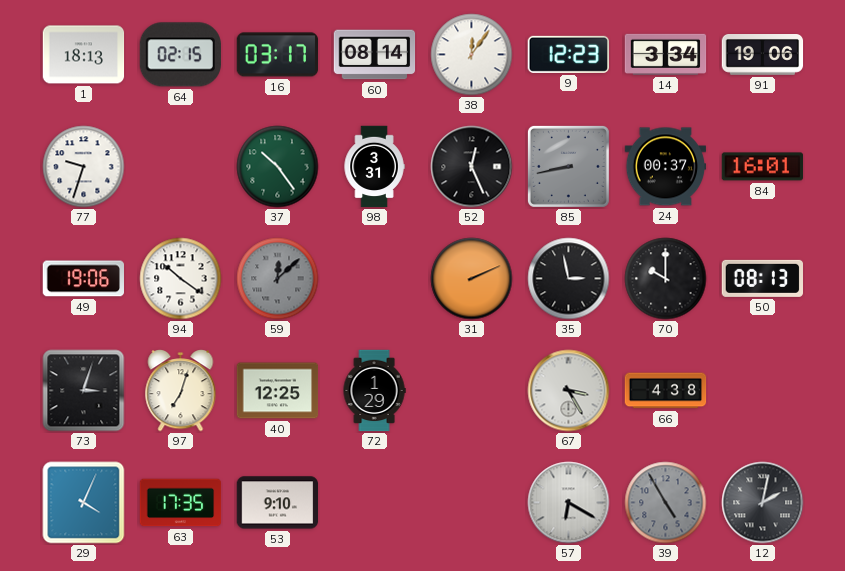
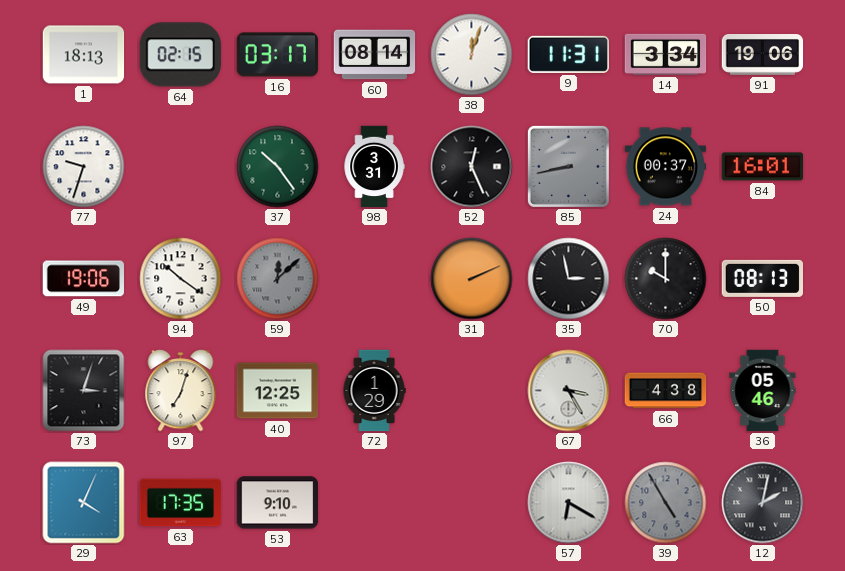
38: 12:06 -> 12:03
9: 12:23 -> 11:31
36: none -> 05:46
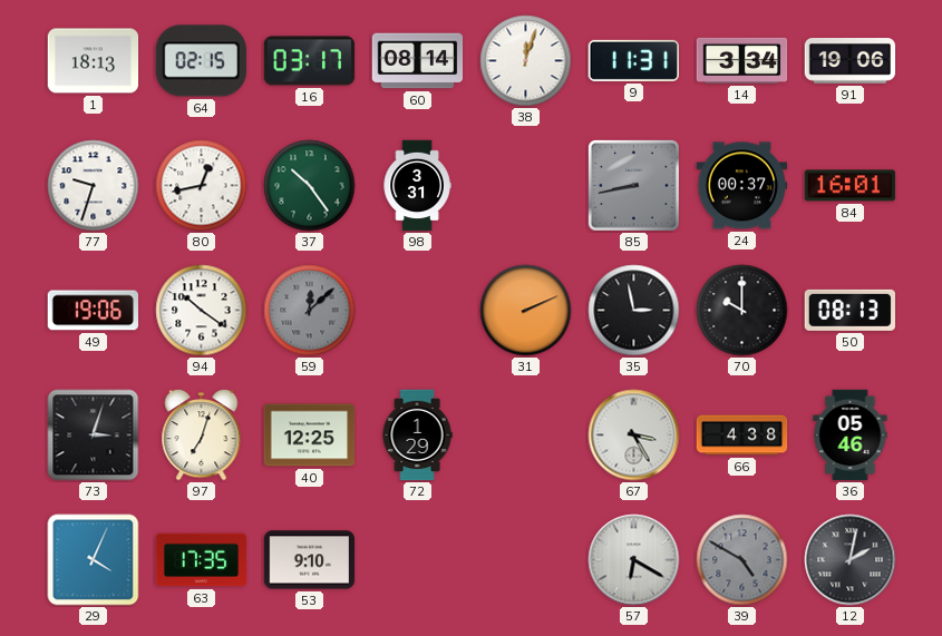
80: none -> 12:43
52: 12:26 -> none
39: 4:55 -> 4:50
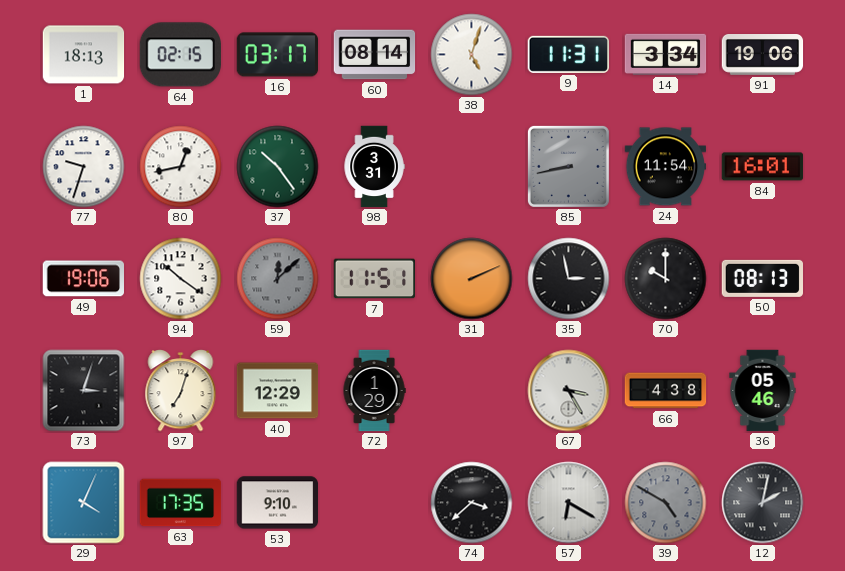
38: 12:03 -> 5:03
24: 00:37 -> 11:54
7: none -> 11:51
40: 12:25 -> 12:29
74: none -> 3:38
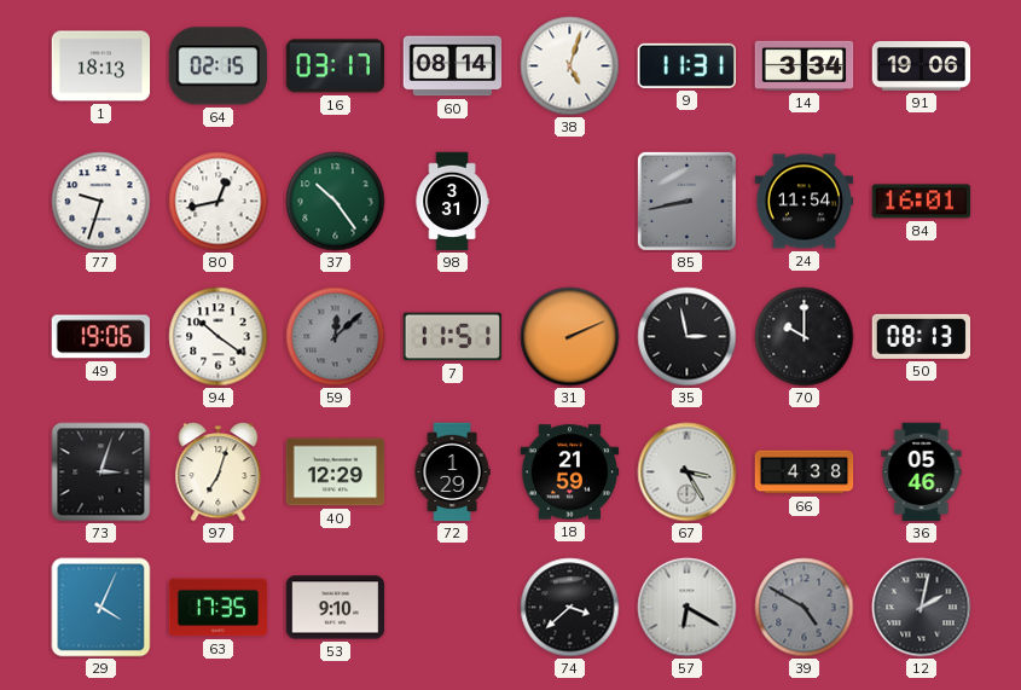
18: none -> 21:59
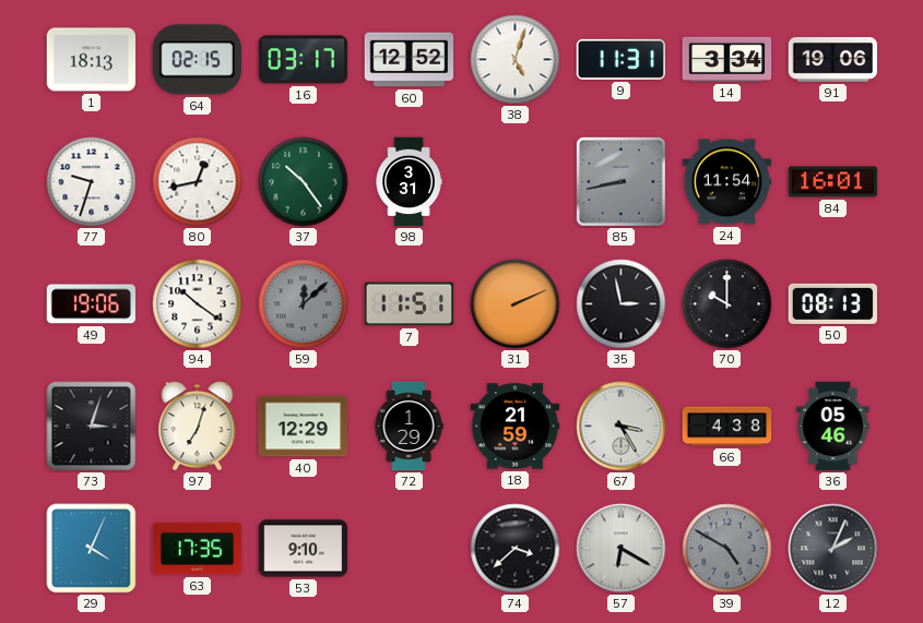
60: 08:14 -> 12:52
12: 2:02 -> 2:04
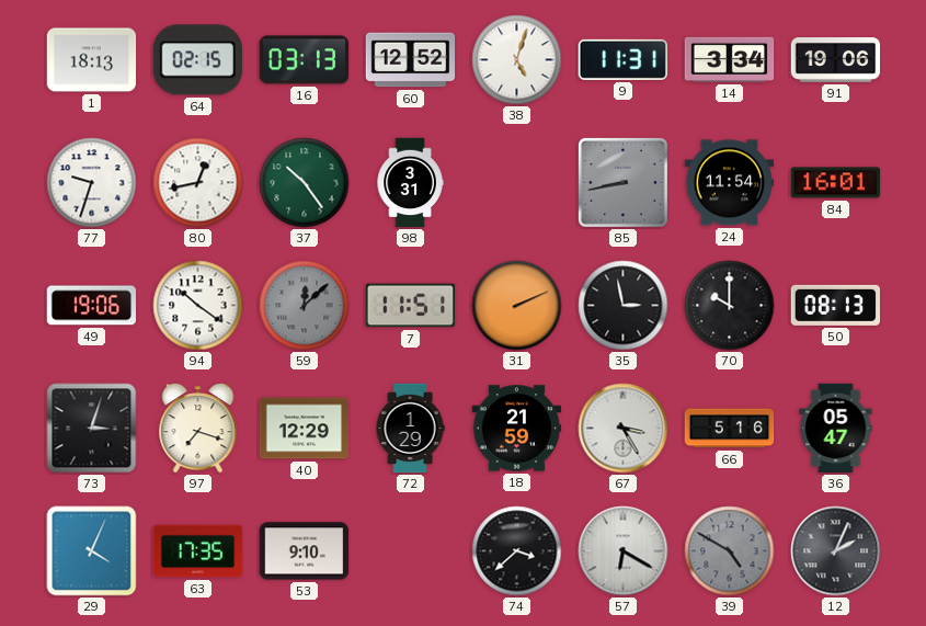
16: 03:17 -> 03:13
97: 7:03 -> 7:18
66: 4:38 -> 5:16
36: 05:46 -> 05:47
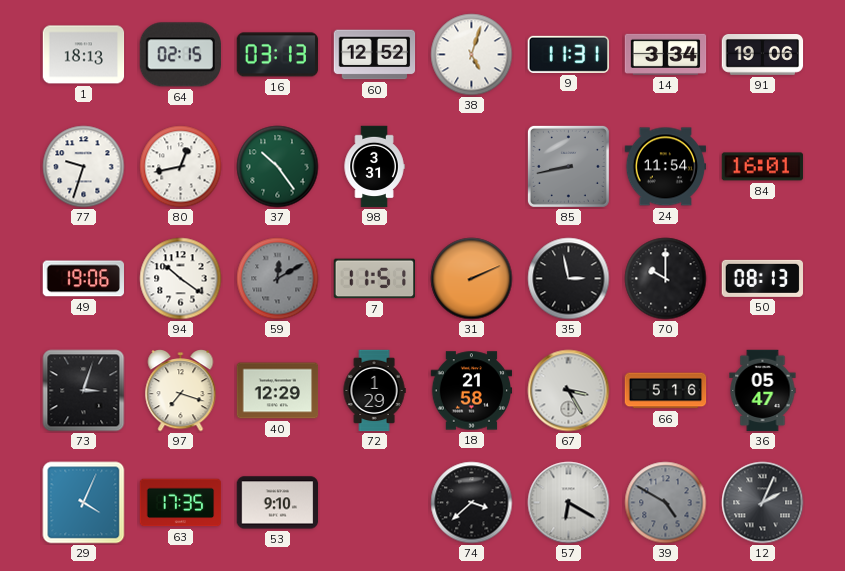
59: 12:08 -> 12:10
18: 21:59 -> 21:58
